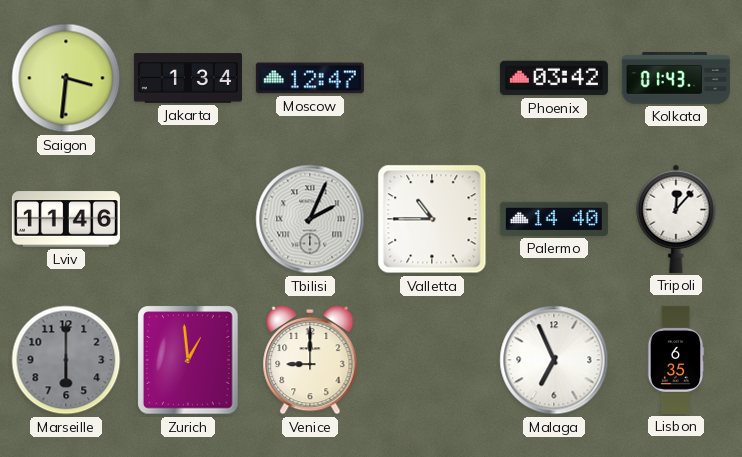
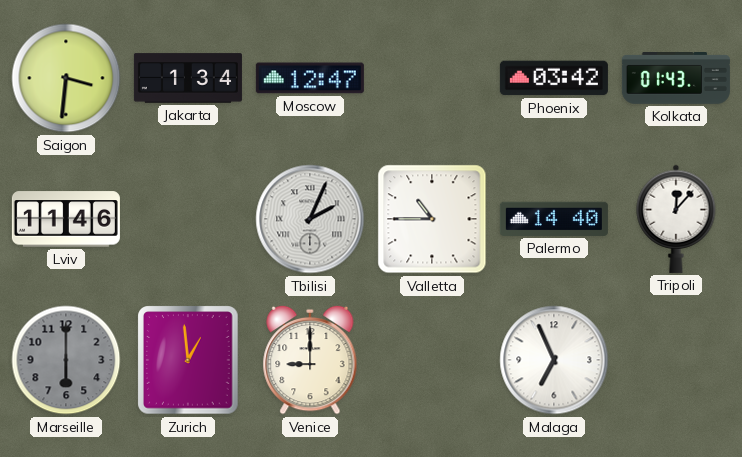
Lisbon: 6:35 -> none
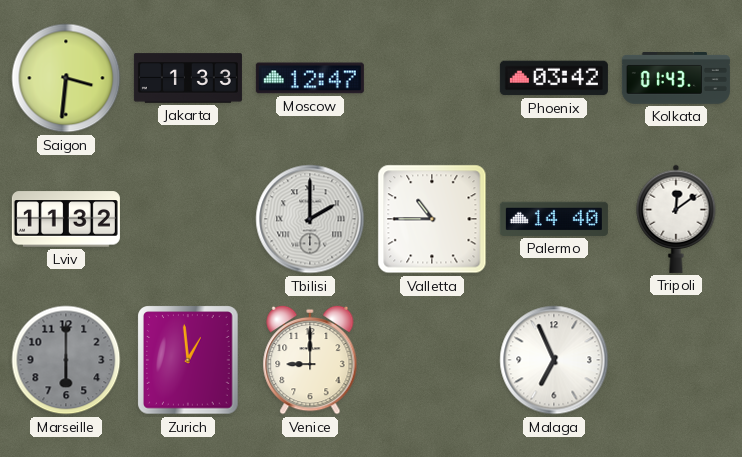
Jakarta: 1:34 -> 1:33
Lviv: 11:46 -> 11:32
Tbilisi: 2:04 -> 2:00
Tripoli: 12:07 -> 12:09
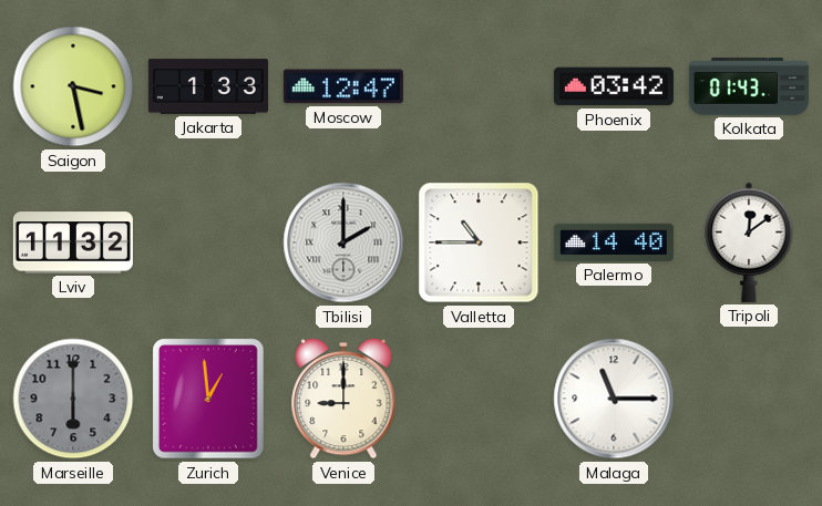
Saigon: 3:31 -> 3:28
Malaga: 6:56 -> 11:15
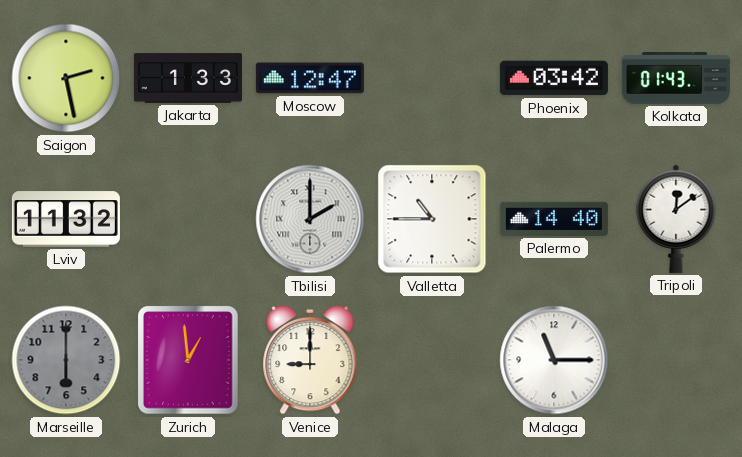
Saigon: 3:28 -> 2:28
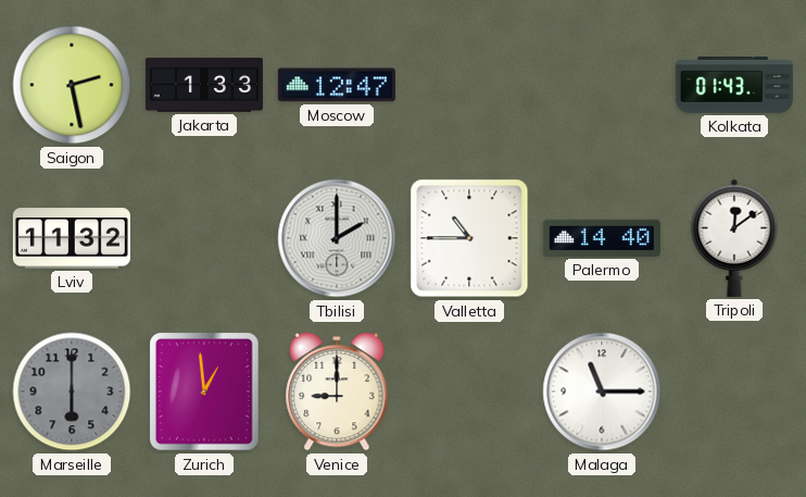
Phoenix: 03:42 -> none
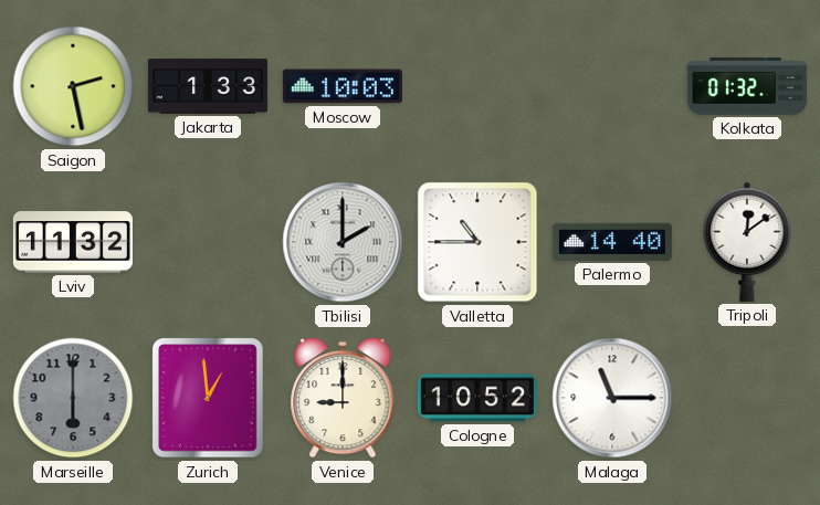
Moscow: 12:47 -> 10:03
Kolkata: 01:43 -> 01:32
Cologne: none -> 10:52
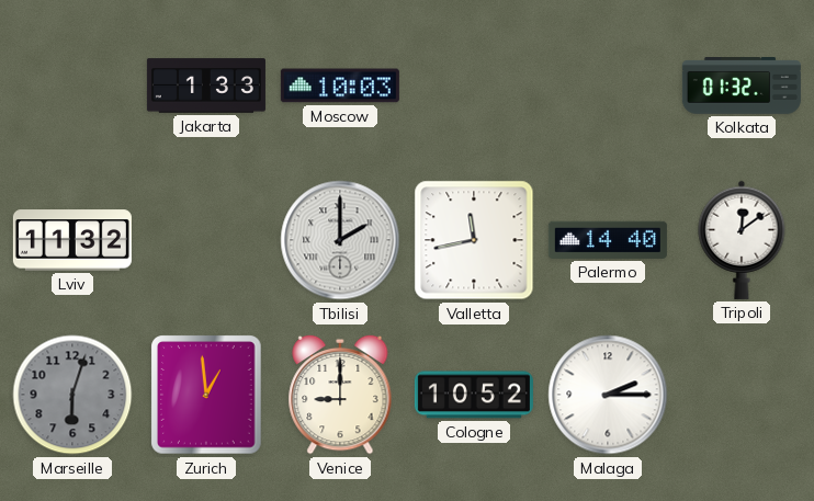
Saigon: 2:28 -> none
Valletta: 10:45 -> 11:43
Marseille: 6:00 -> 6:03
Malaga: 11:15 -> 2:15
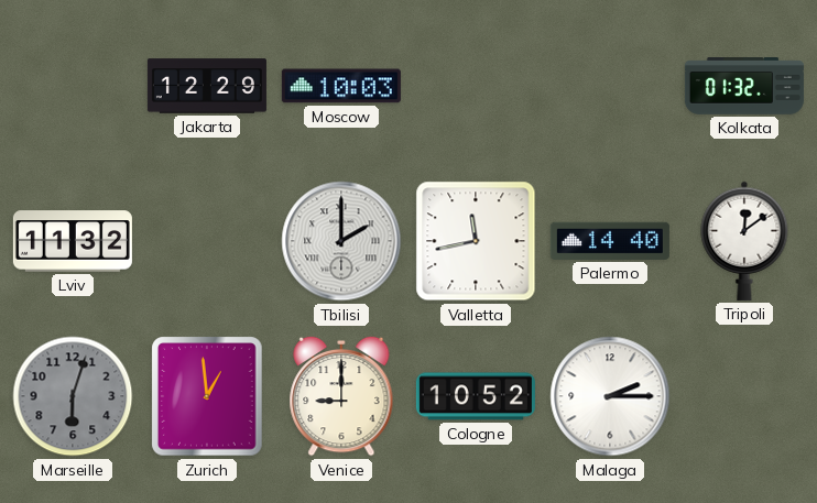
Jakarta: 1:33 -> 12:29
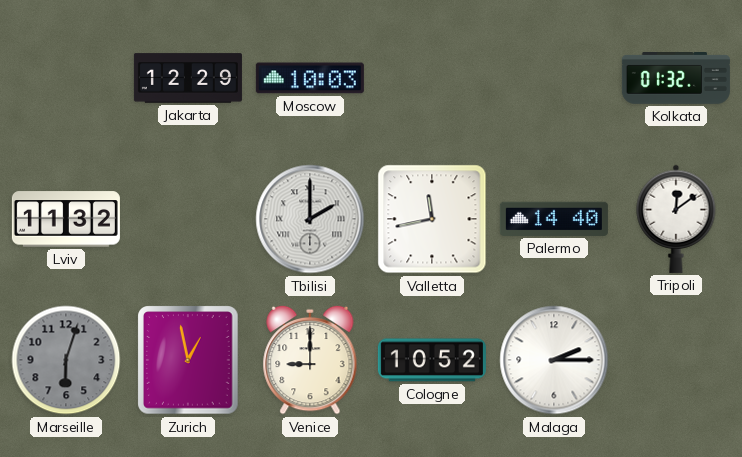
Zurich: 12:59 -> 12:58
